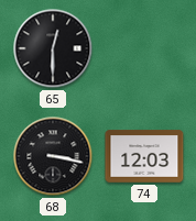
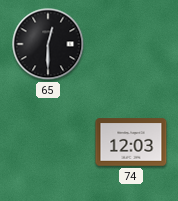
68: 3:17 -> none
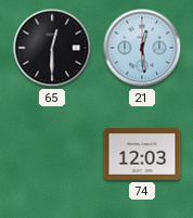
21: none -> 12:29
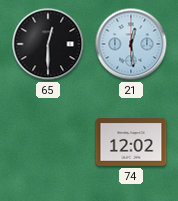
74: 12:03 -> 12:02
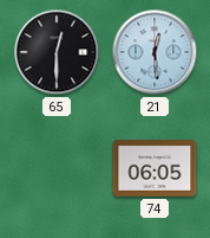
74: 12:02 -> 06:05
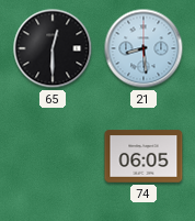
21: 12:29 -> 8:29
